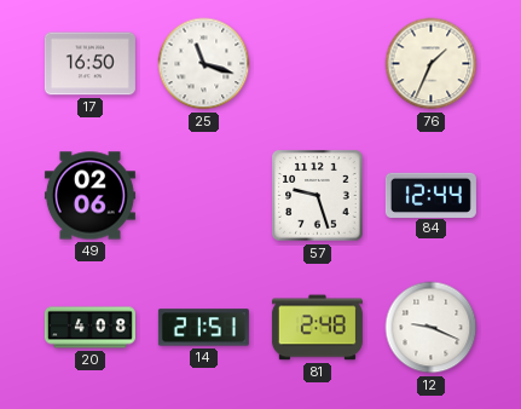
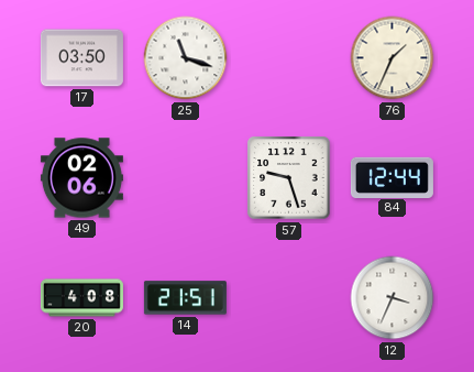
17: 16:50 -> 03:50
81: 2:48 -> none
12: 9:19 -> 3:34
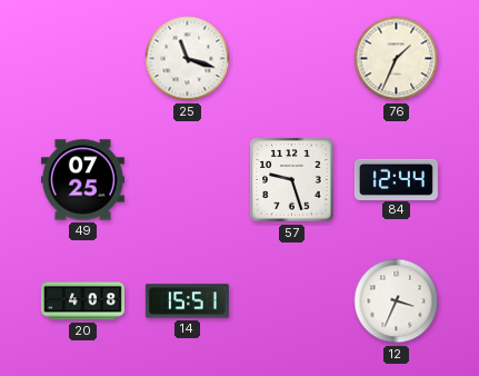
17: 03:50 -> none
49: 02:06 -> 07:25
14: 21:51 -> 15:51
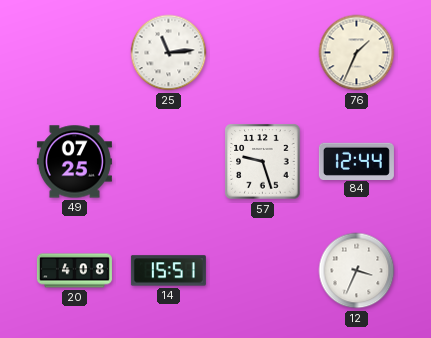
25: 11:18 -> 11:14
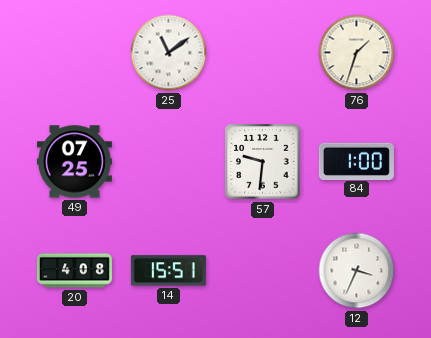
25: 11:14 -> 11:09
76: 1:34 -> 1:33
57: 9:27 -> 9:31
84: 12:44 -> 1:00
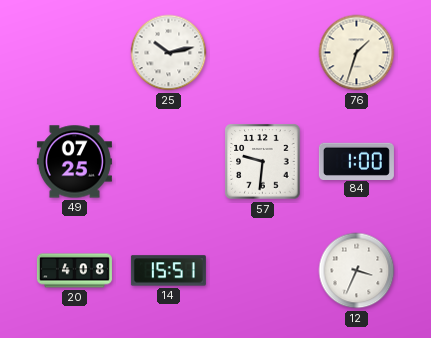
25: 11:09 -> 10:13
